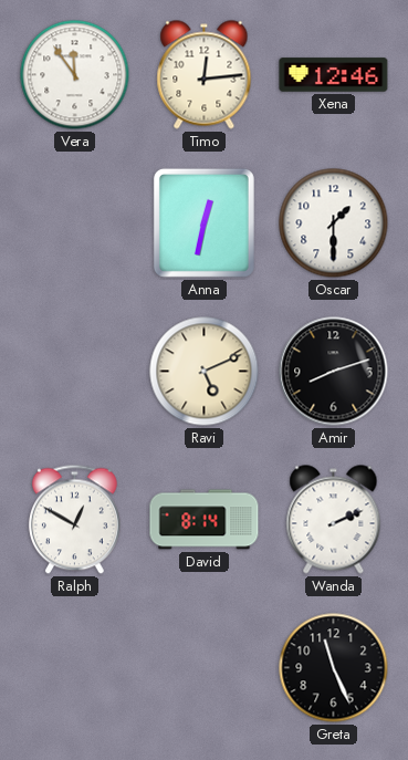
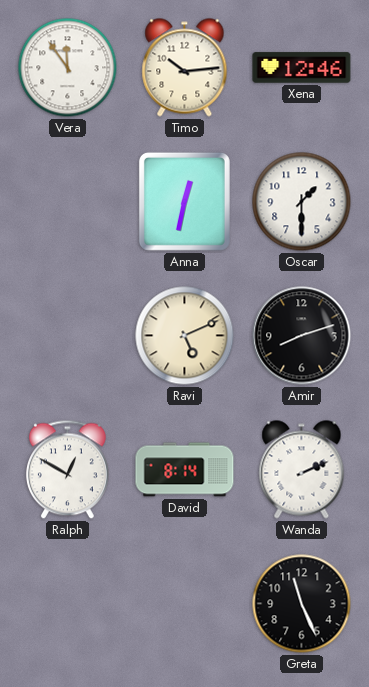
Timo: 12:14 -> 10:14
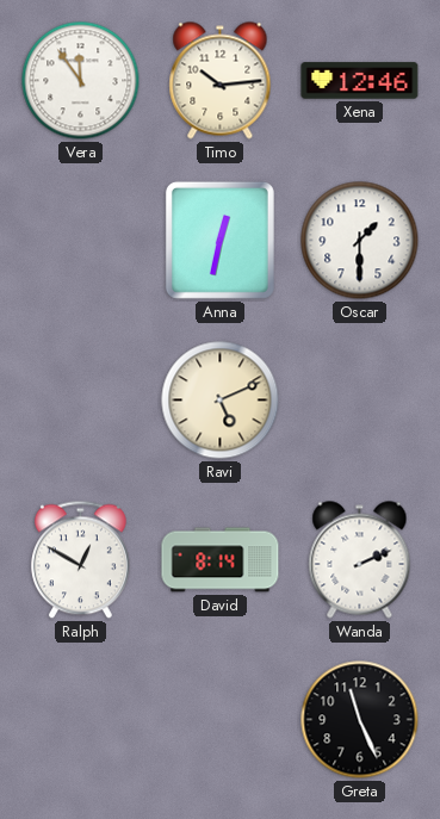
Amir: 8:12 -> none
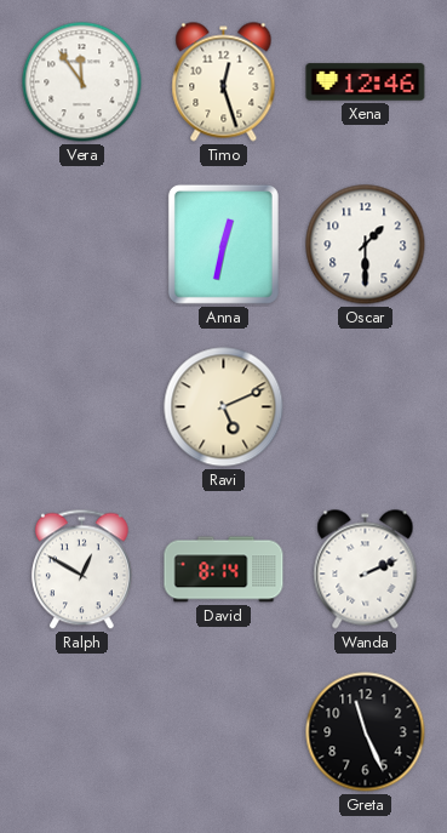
Timo: 10:14 -> 12:27
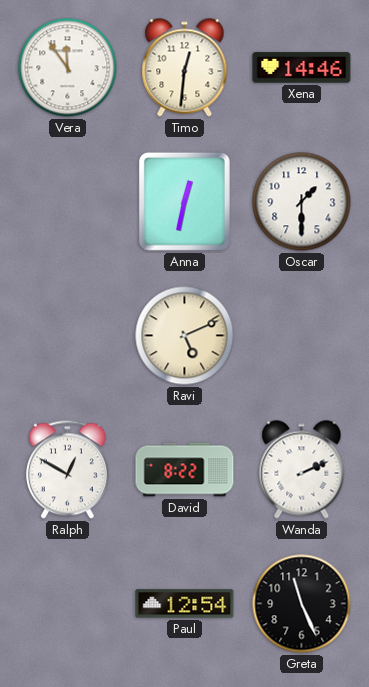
Timo: 12:27 -> 12:31
Xena: 12:46 -> 14:46
David: 8:14 -> 8:22
Paul: none -> 12:54
